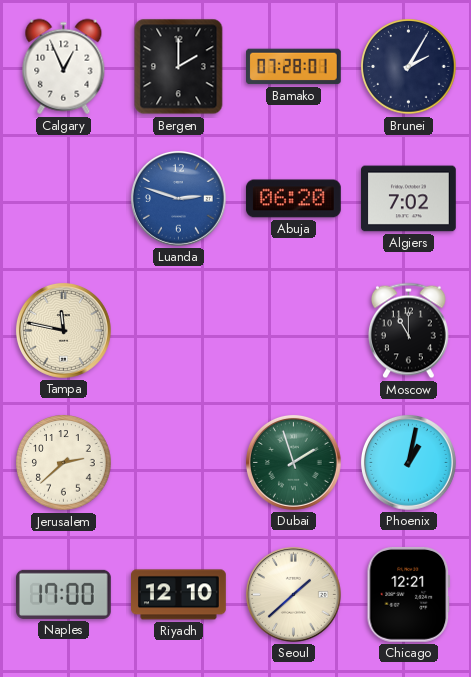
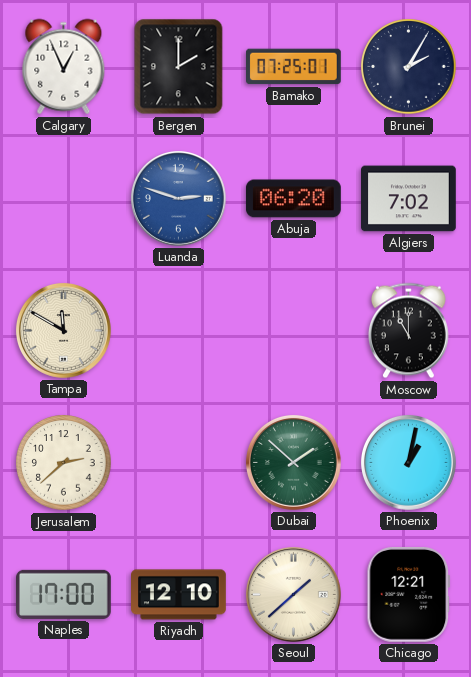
Bamako: 07:28 -> 07:25
Tampa: 11:47 -> 11:50
Dubai: 1:57 -> 1:52
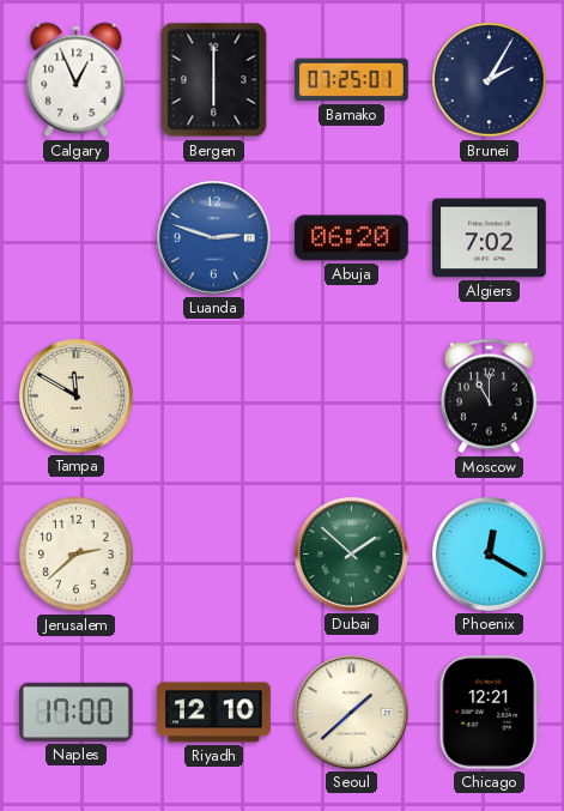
Bergen: 2:00 -> 6:00
Phoenix: 1:02 -> 12:20
